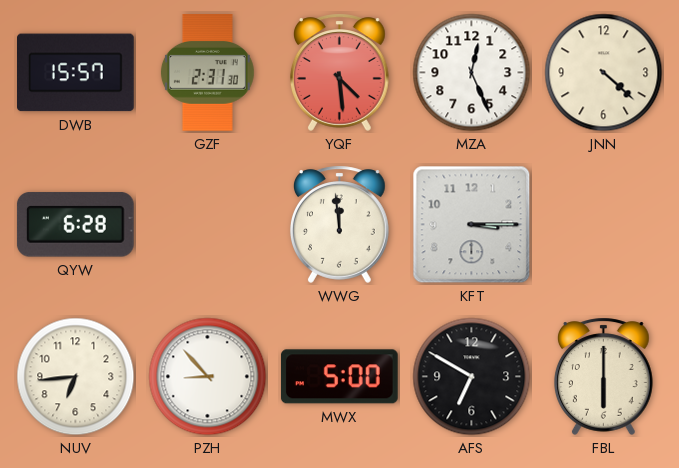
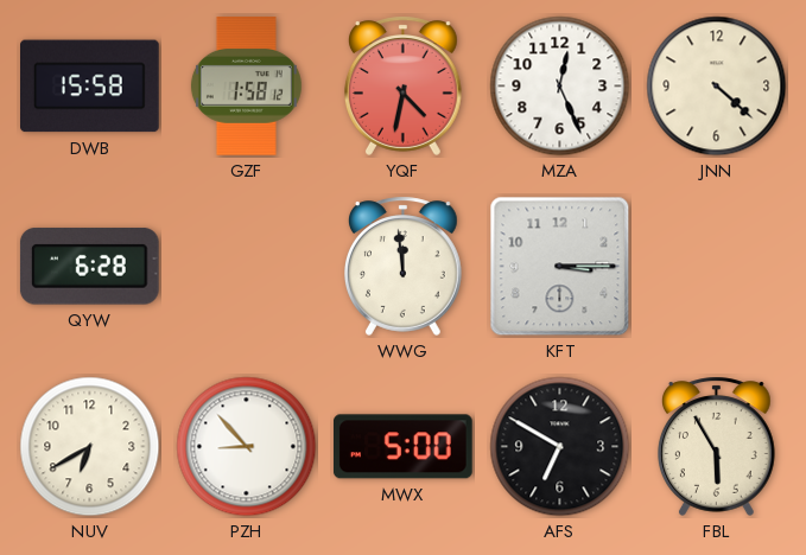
DWB: 15:57 -> 15:58
GZF: 2:31 -> 1:58
YQF: 4:29 -> 4:32
NUV: 6:44 -> 6:40
FBL: 6:00 -> 5:55
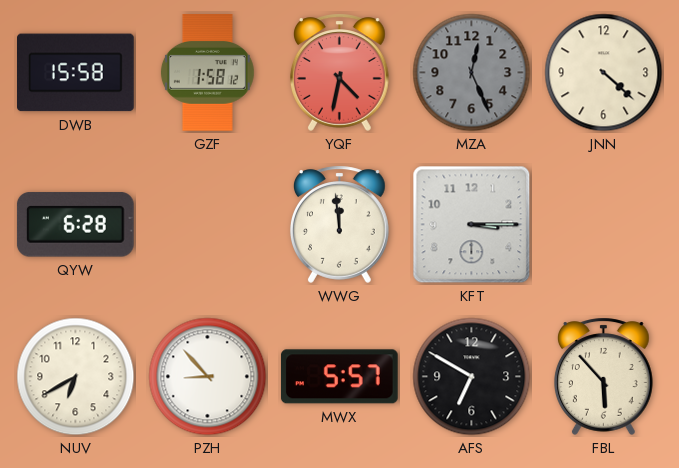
MZA dial: white -> grey
MWX: 5:00 -> 5:57
FBL: 5:55 -> 5:53
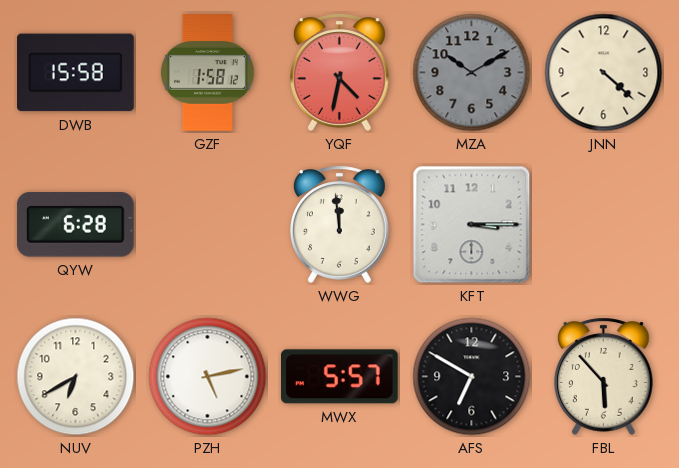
MZA: 12:26 -> 10:10
PZH: 8:53 -> 5:13
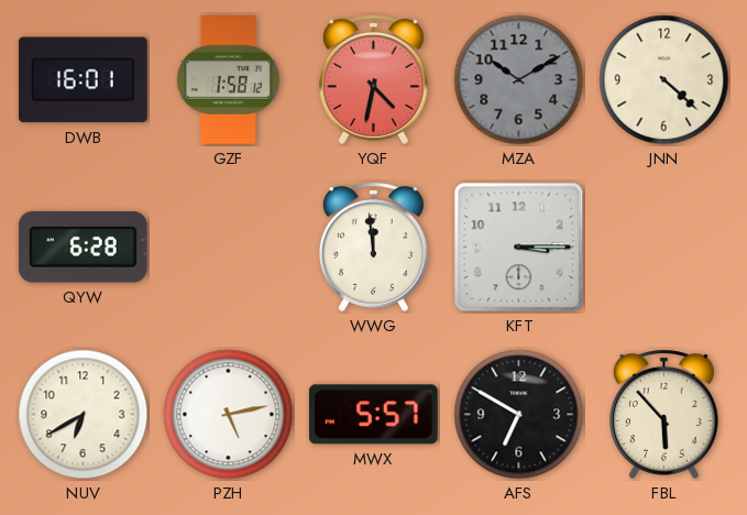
DWB: 15:58 -> 16:01
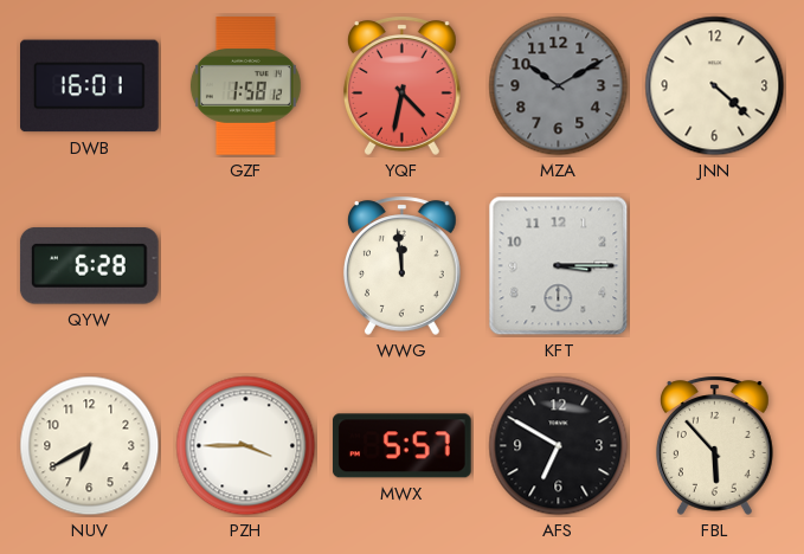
PZH: 5:13 -> 3:45
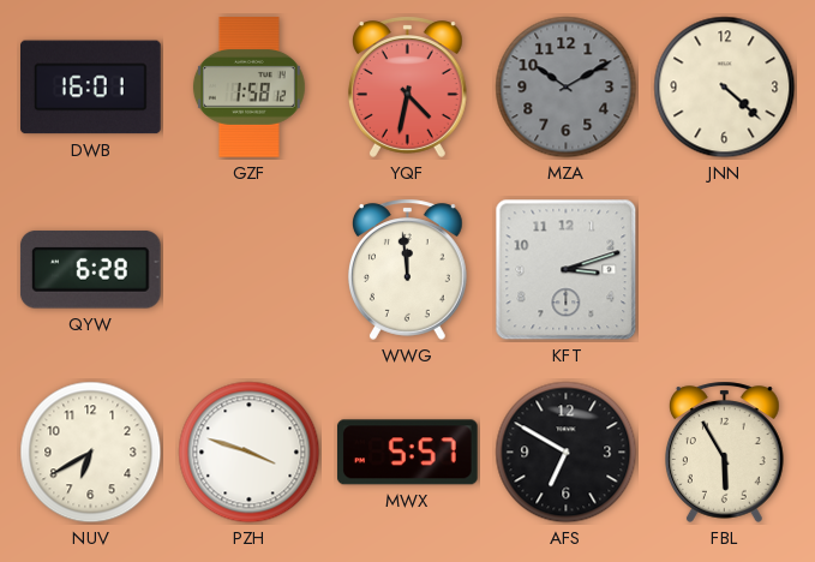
KFT: 3:15 -> 3:12
PZH: 3:45 -> 3:48
FBL: 5:53 -> 5:55
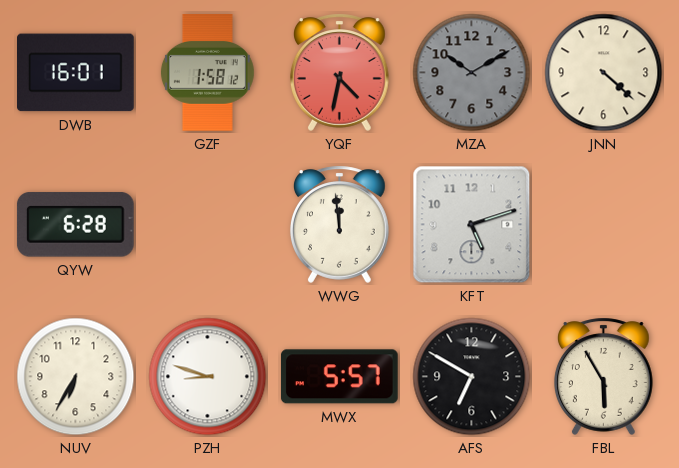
KFT: 3:12 -> 5:12
NUV: 6:40 -> 6:35
PZH: 3:48 -> 8:48
